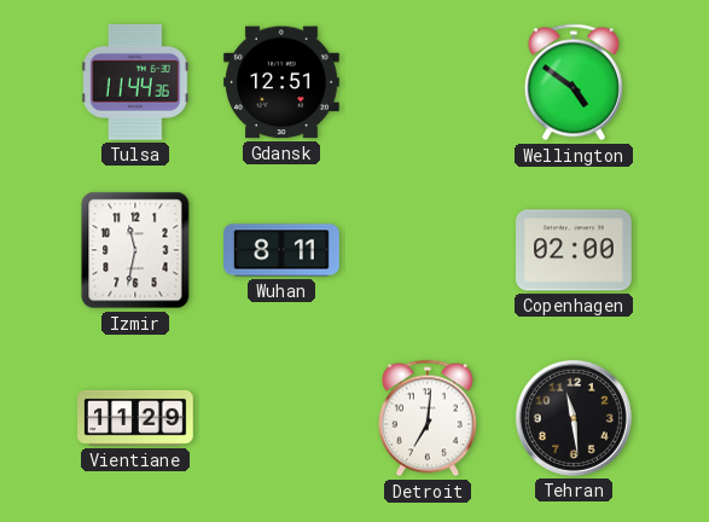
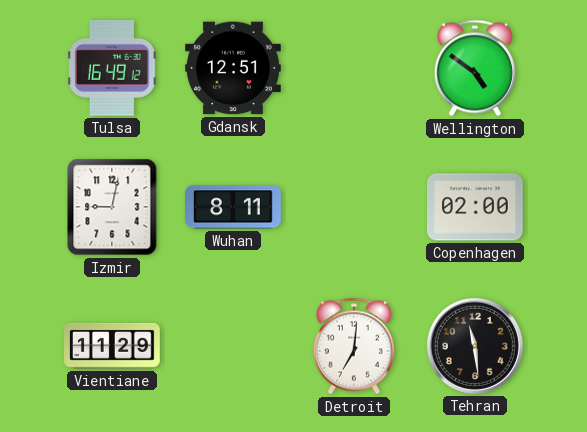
Tulsa: 11:44 -> 16:49
Izmir: 11:32 -> 9:02
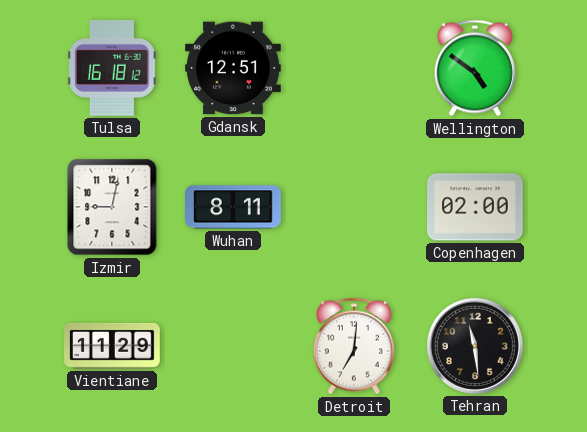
Tulsa: 16:49 -> 16:18
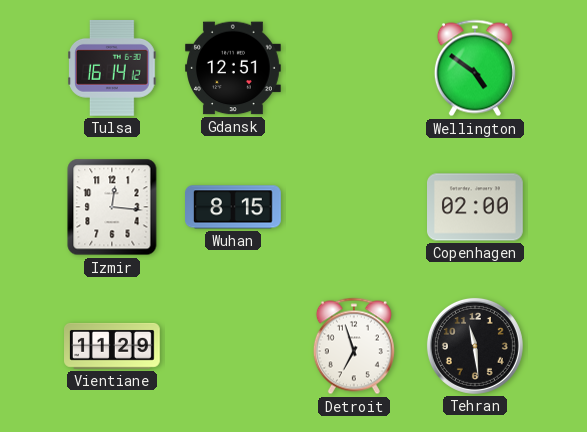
Tulsa: 16:18 -> 16:14
Izmir: 9:02 -> 12:16
Wuhan: 8:11 -> 8:15
Detroit: 7:01 -> 6:57
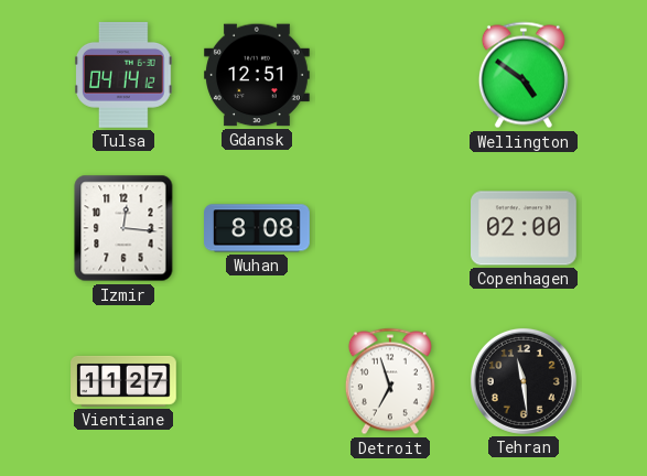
Tulsa: 16:14 -> 04:14
Wuhan: 8:15 -> 8:08
Vientiane: 11:29 -> 11:27
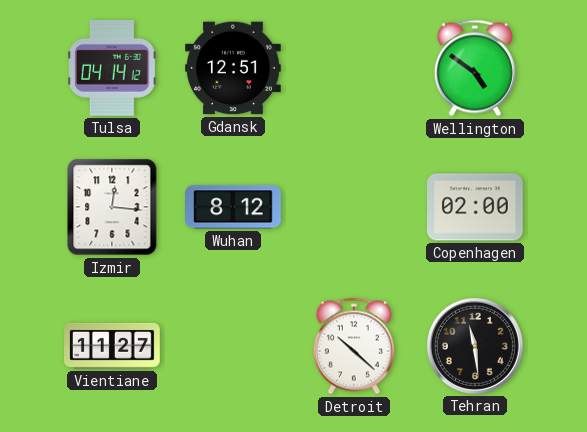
Wuhan: 8:08 -> 8:12
Detroit: 6:57 -> 10:22
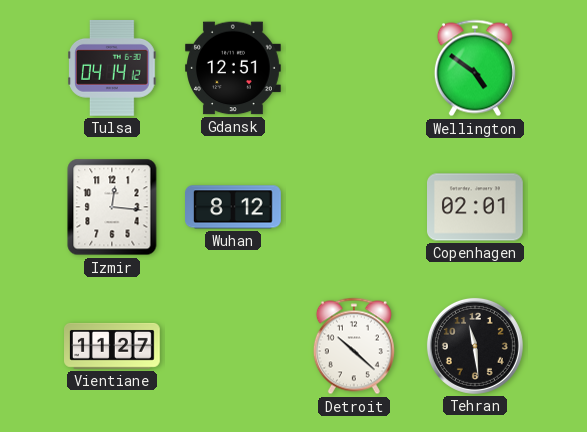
Copenhagen: 02:00 -> 02:01
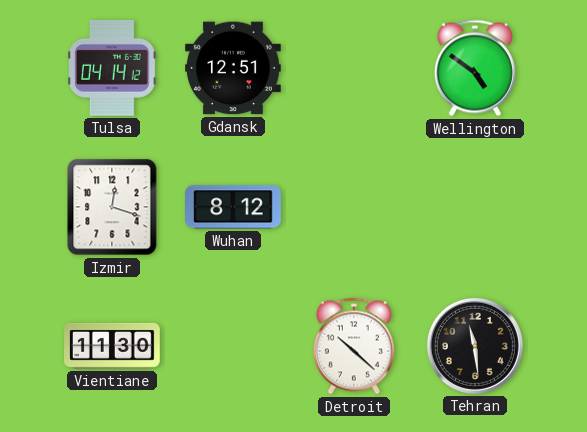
Izmir: 12:16 -> 12:18
Copenhagen: 02:01 -> none
Vientiane: 11:27 -> 11:30
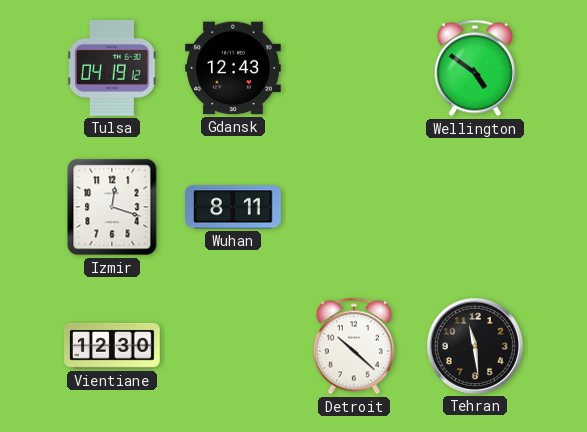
Tulsa: 04:14 -> 04:19
Gdansk: 12:51 -> 12:43
Wuhan: 8:12 -> 8:11
Vientiane: 11:30 -> 12:30
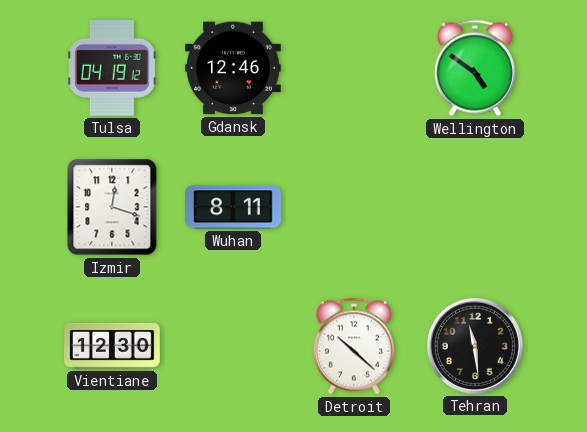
Gdansk: 12:43 -> 12:46
